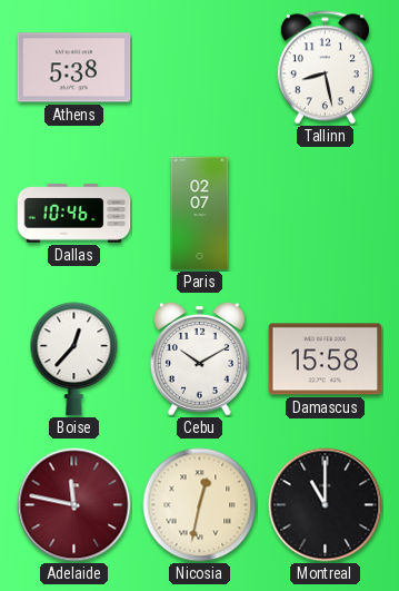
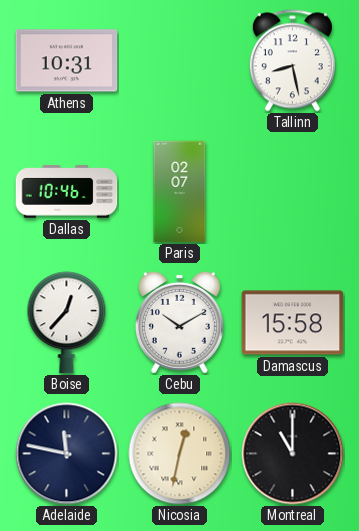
Athens: 5:38 -> 10:31
Adelaide dial: burgundy -> navy
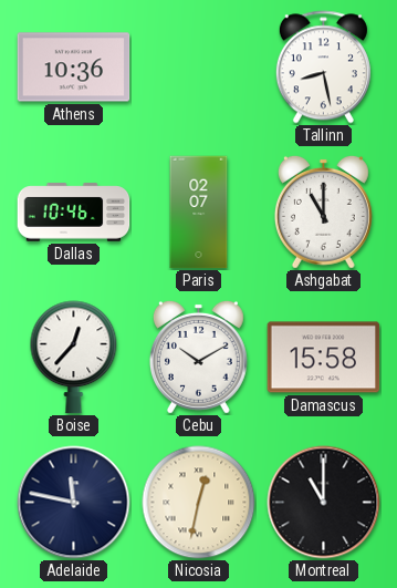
Athens: 10:31 -> 10:36
Ashgabat: none -> 11:00
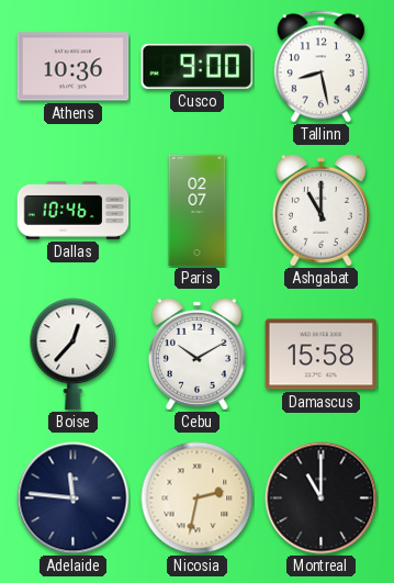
Cusco: none -> 9:00
Adelaide: 11:47 -> 11:46
Nicosia: 12:32 -> 2:32
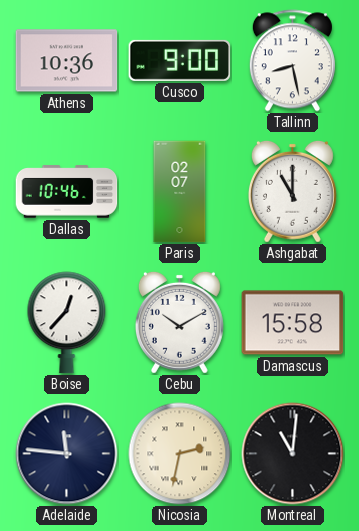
Montreal: 11:00 -> 11:01
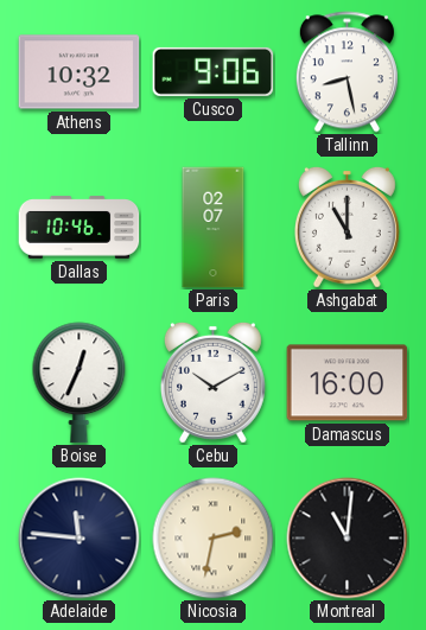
Athens: 10:36 -> 10:32
Cusco: 9:00 -> 9:06
Boise: 12:37 -> 12:34
Damascus: 15:58 -> 16:00
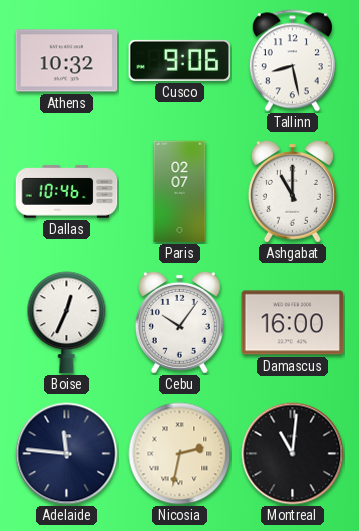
Cebu: 10:10 -> 10:06
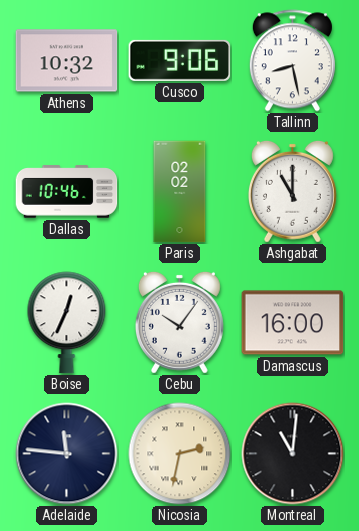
Paris: 02:07 -> 02:02
